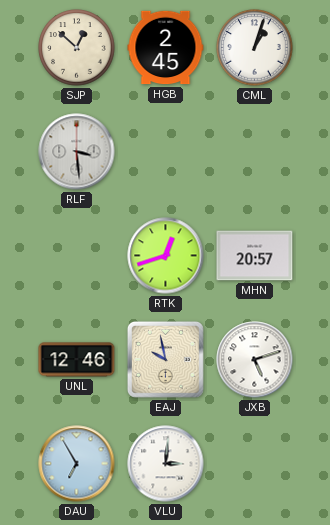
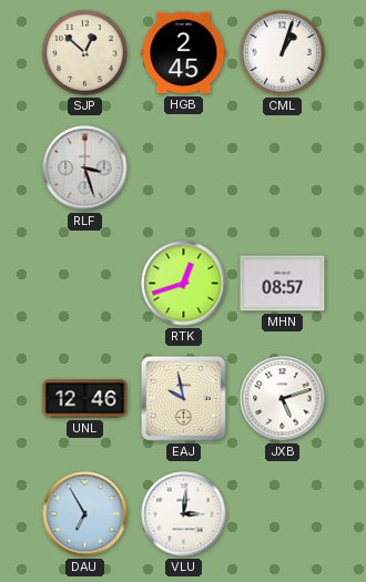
RLF: 3:29 -> 3:27
MHN: 20:57 -> 08:57
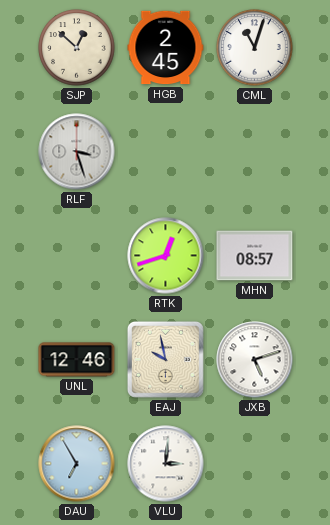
CML: 1:03 -> 11:03
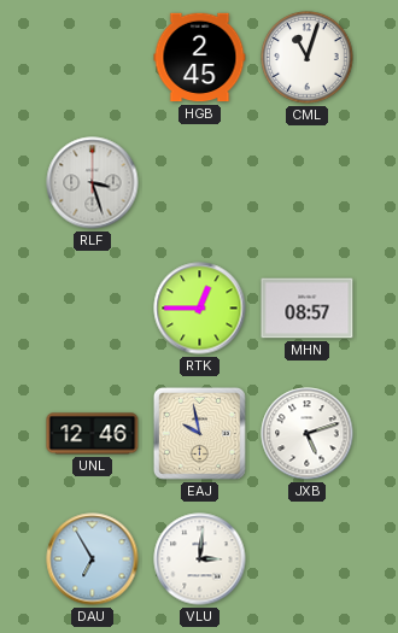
SJP: 12:52 -> none
RTK: 12:42 -> 12:45
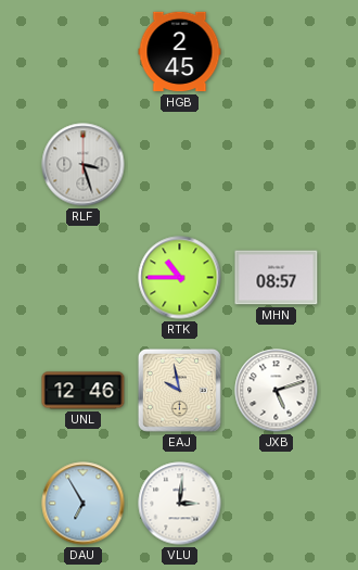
CML: 11:03 -> none
RTK: 12:45 -> 10:45
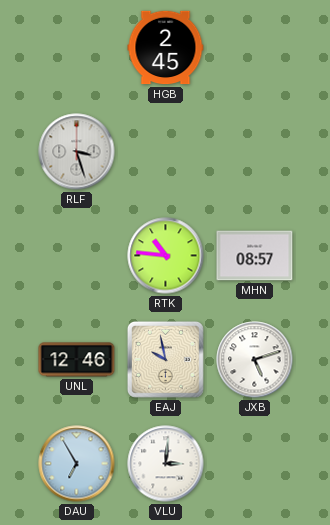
RTK: 10:45 -> 10:46
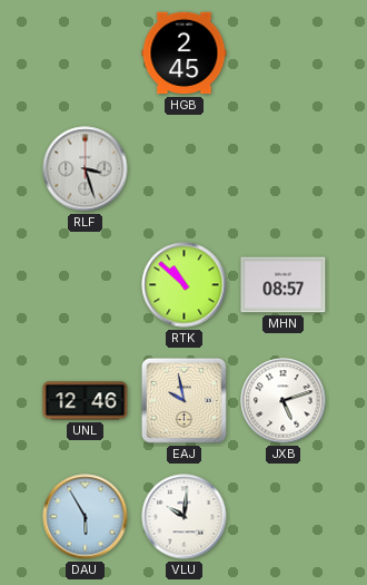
RTK: 10:46 -> 10:52
DAU: 6:55 -> 5:55
VLU: 3:01 -> 10:01
